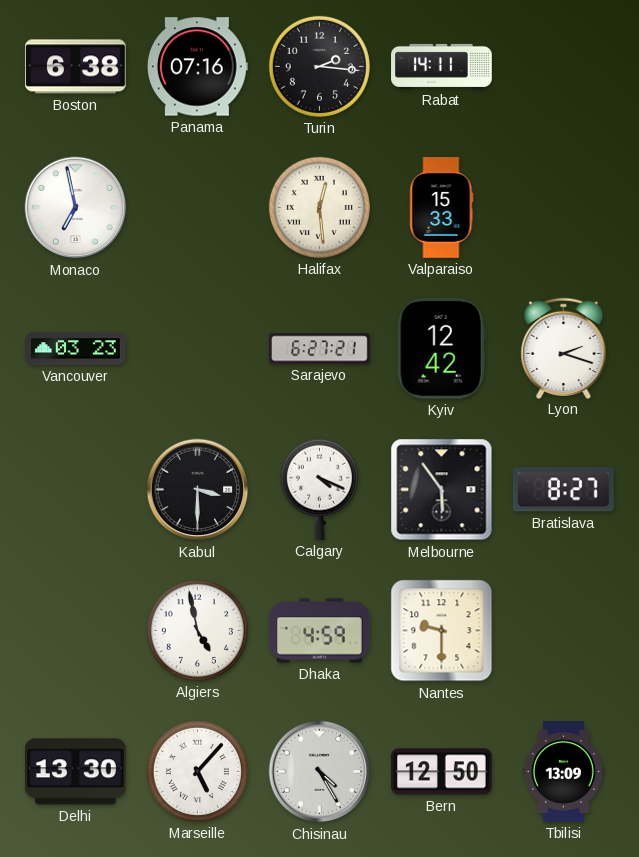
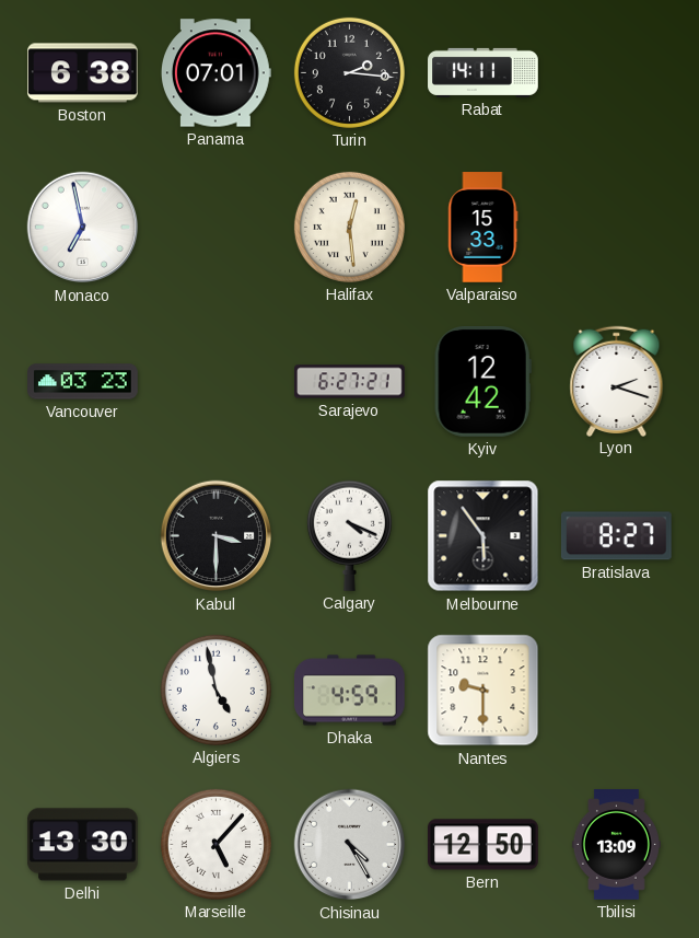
Panama: 07:16 -> 07:01
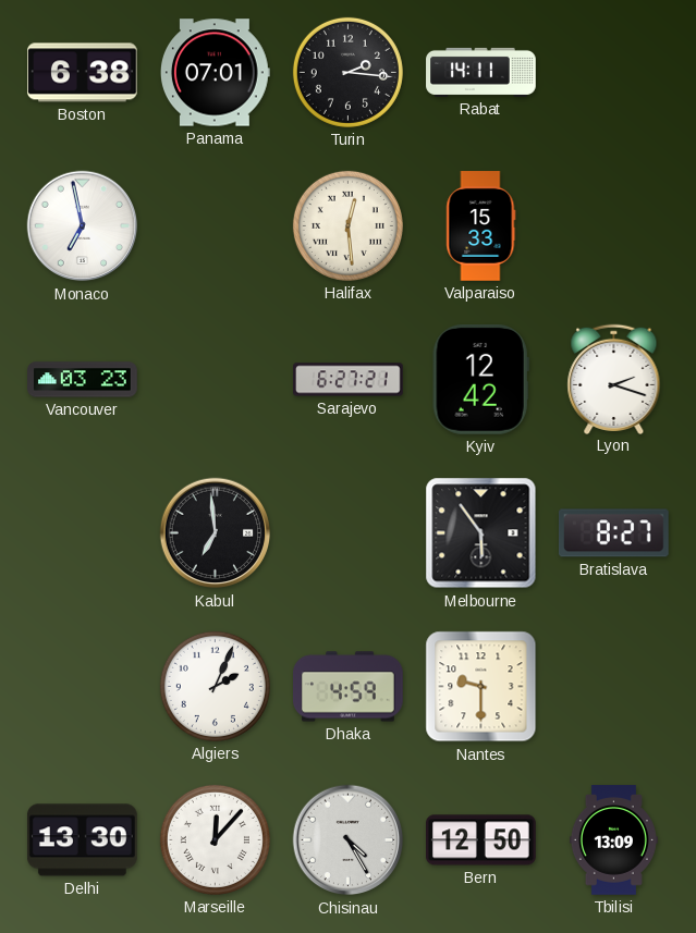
Kabul: 3:30 -> 6:59
Calgary: 4:19 -> none
Algiers: 4:58 -> 2:04
Marseille: 5:07 -> 12:07
